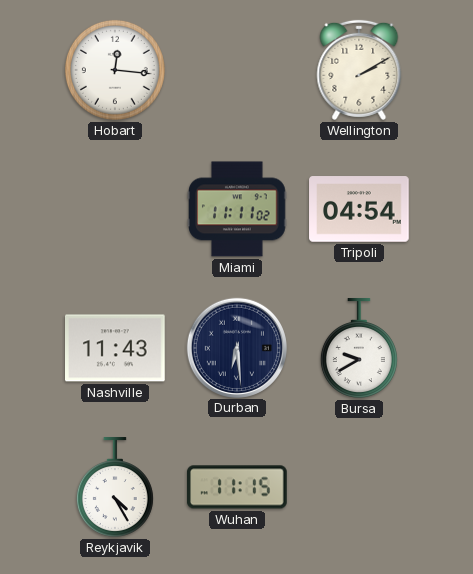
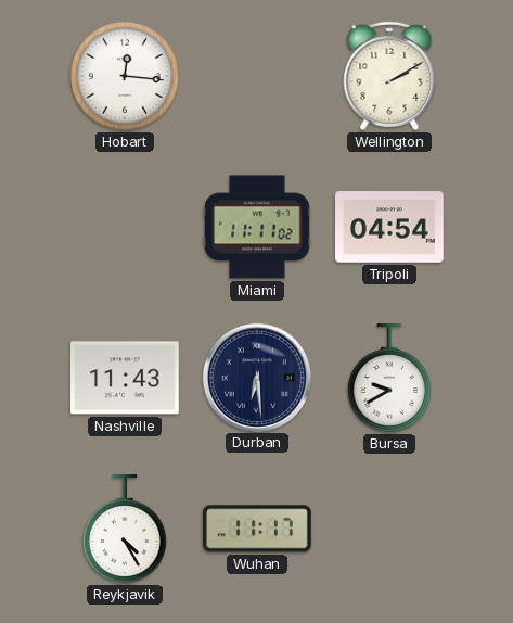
Wuhan: 11:15 -> 11:17
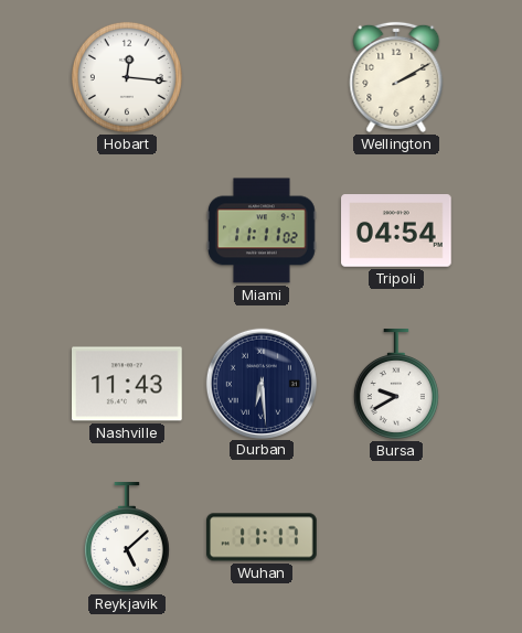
Reykjavik: 4:25 -> 5:08
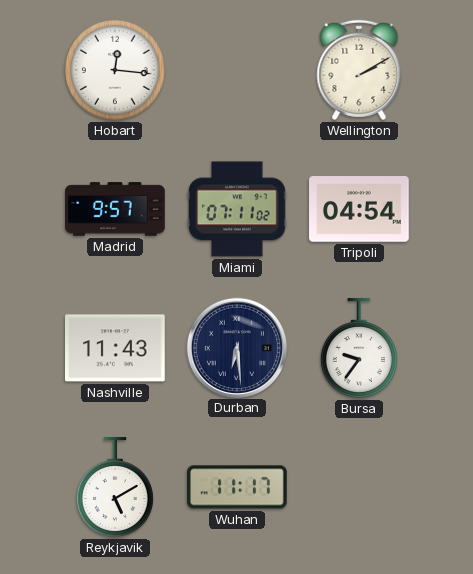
Madrid: none -> 9:57
Miami: 11:11 -> 07:11
Bursa: 9:40 -> 9:36
Reykjavik: 5:08 -> 5:10
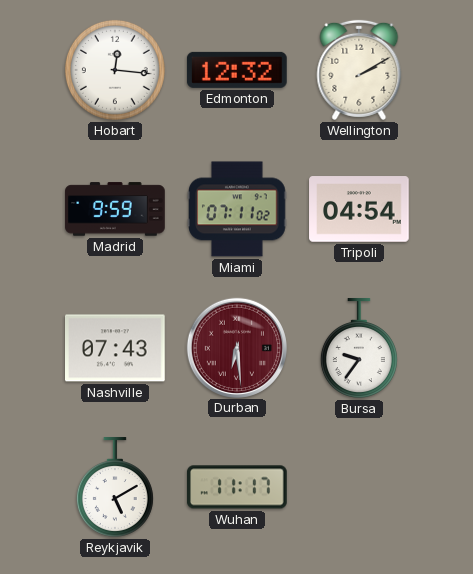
Edmonton: none -> 12:32
Madrid: 9:57 -> 9:59
Nashville: 11:43 -> 07:43
Durban dial: navy -> burgundy
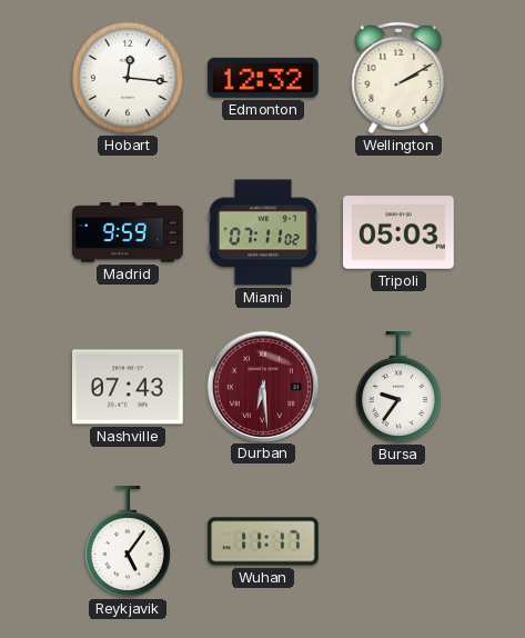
Tripoli: 04:54 -> 05:03
Reykjavik: 5:10 -> 5:06
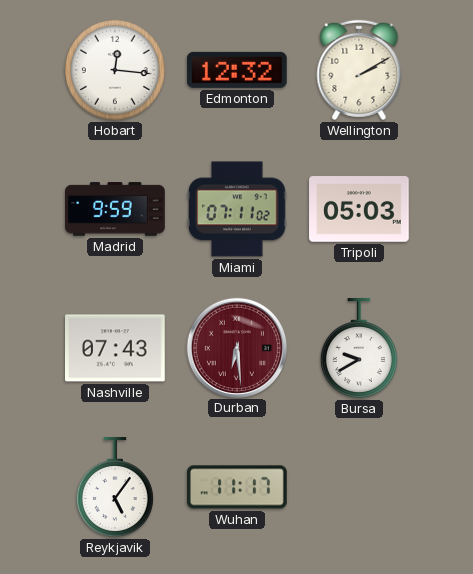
Bursa: 9:36 -> 9:40
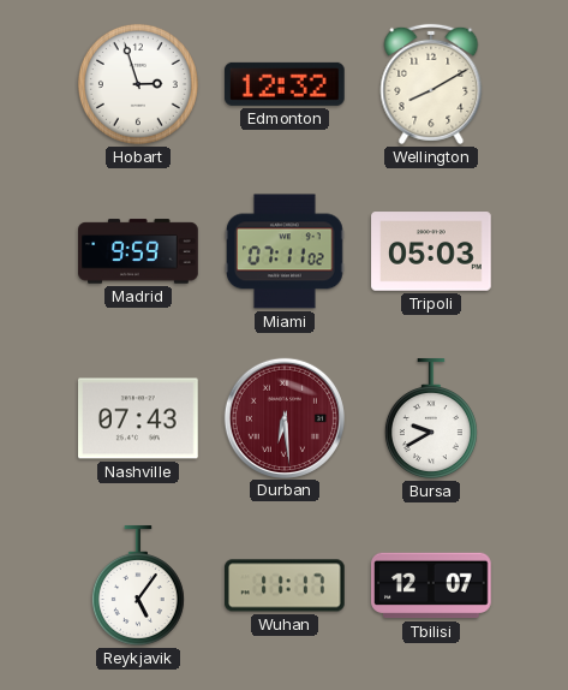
Hobart: 12:16 -> 2:57
Wellington: 2:10 -> 8:10
Tbilisi: none -> 12:07
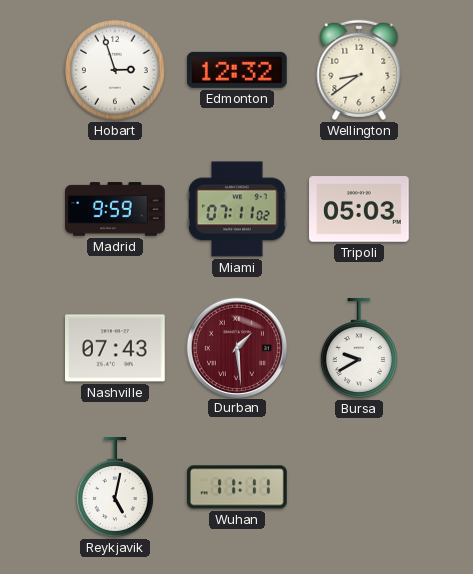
Wellington: 8:10 -> 8:39
Durban: 6:29 -> 1:29
Reykjavik: 5:06 -> 5:02
Wuhan: 11:17 -> 11:11
Tbilisi: 12:07 -> none
